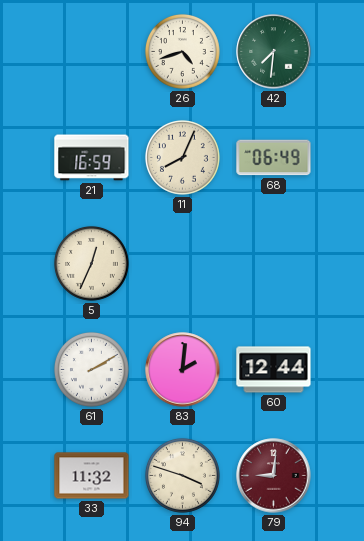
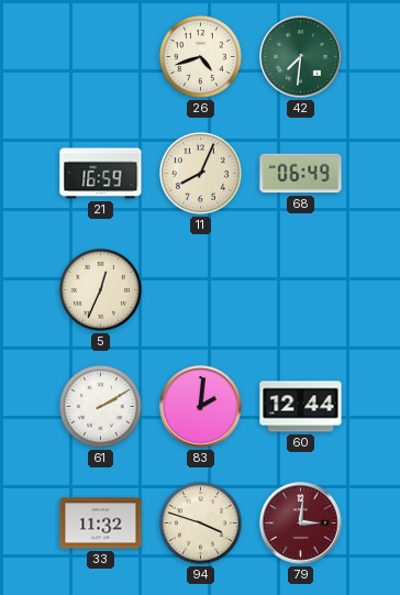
79: 9:01 -> 3:01
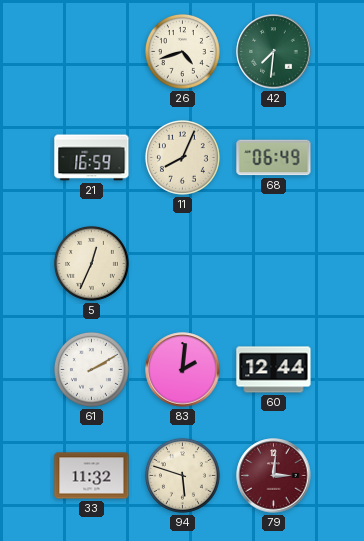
94: 3:48 -> 5:48
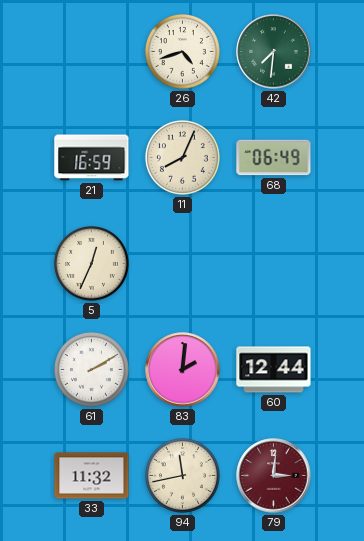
94: 5:48 -> 11:43
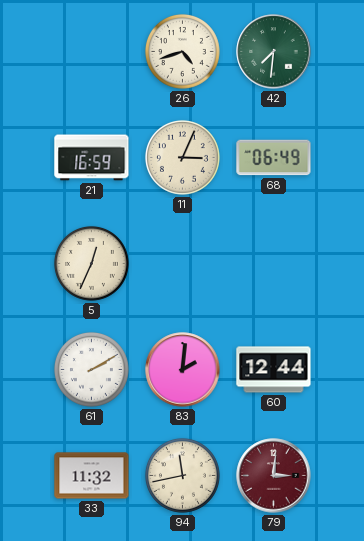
11: 8:04 -> 3:04
